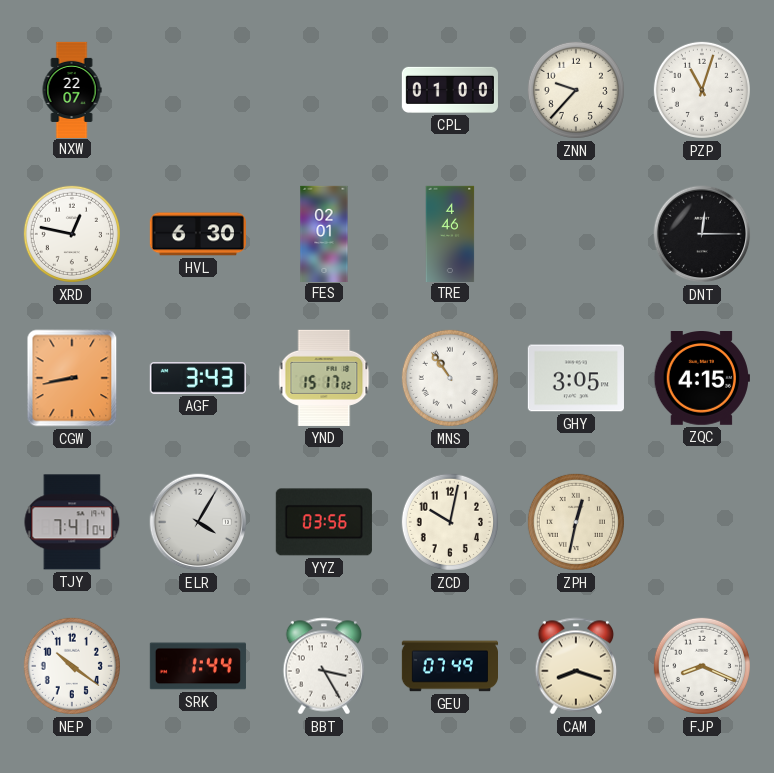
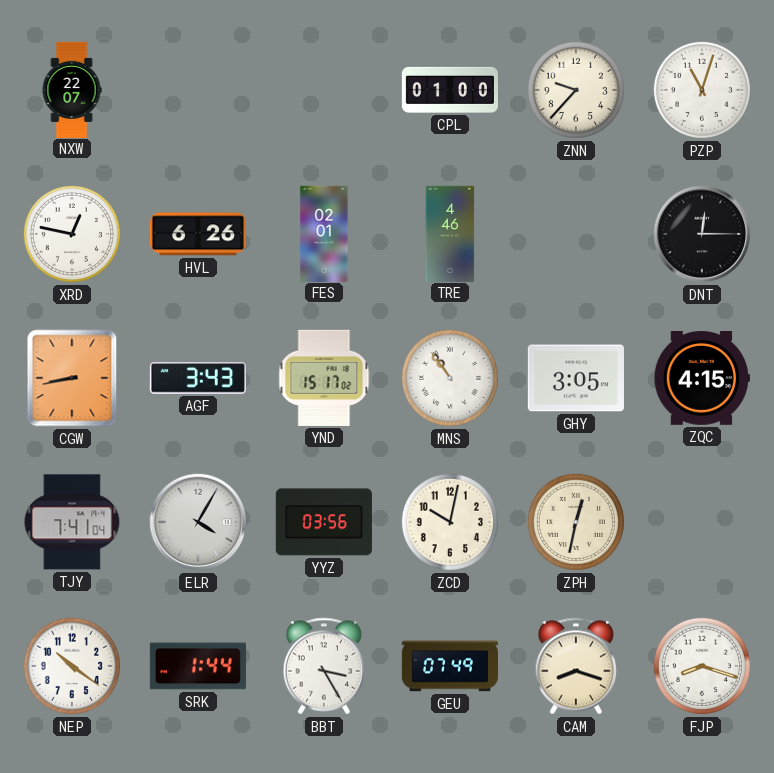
HVL: 6:30 -> 6:26
FJP: 8:19 -> 8:18
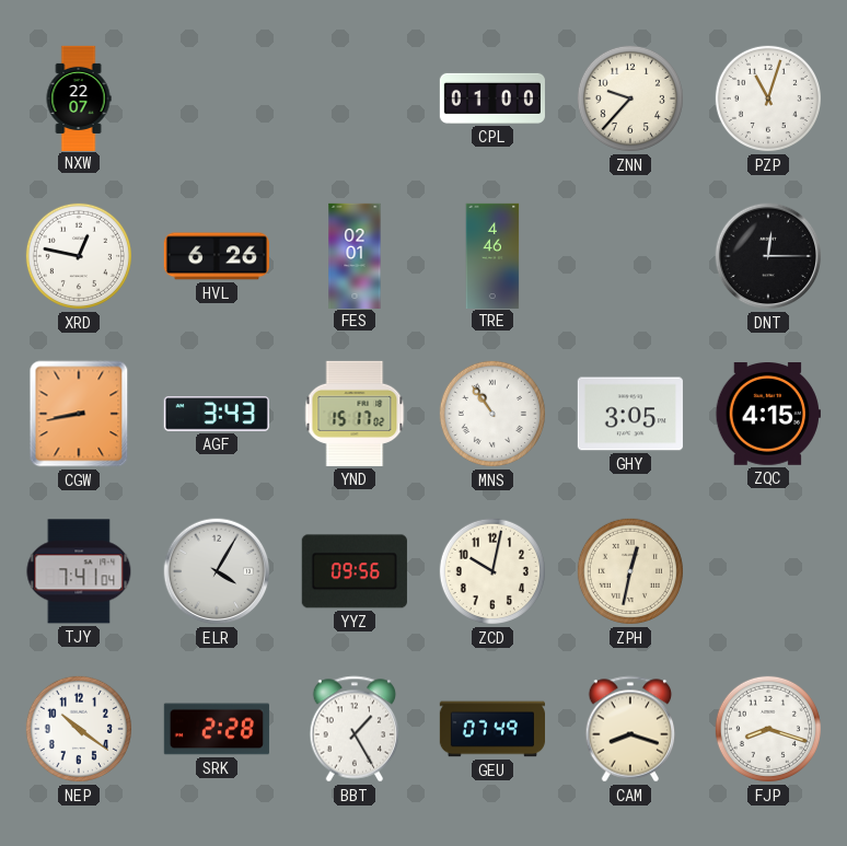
YYZ: 03:56 -> 09:56
SRK: 1:44 -> 2:28
BBT: 3:25 -> 1:25
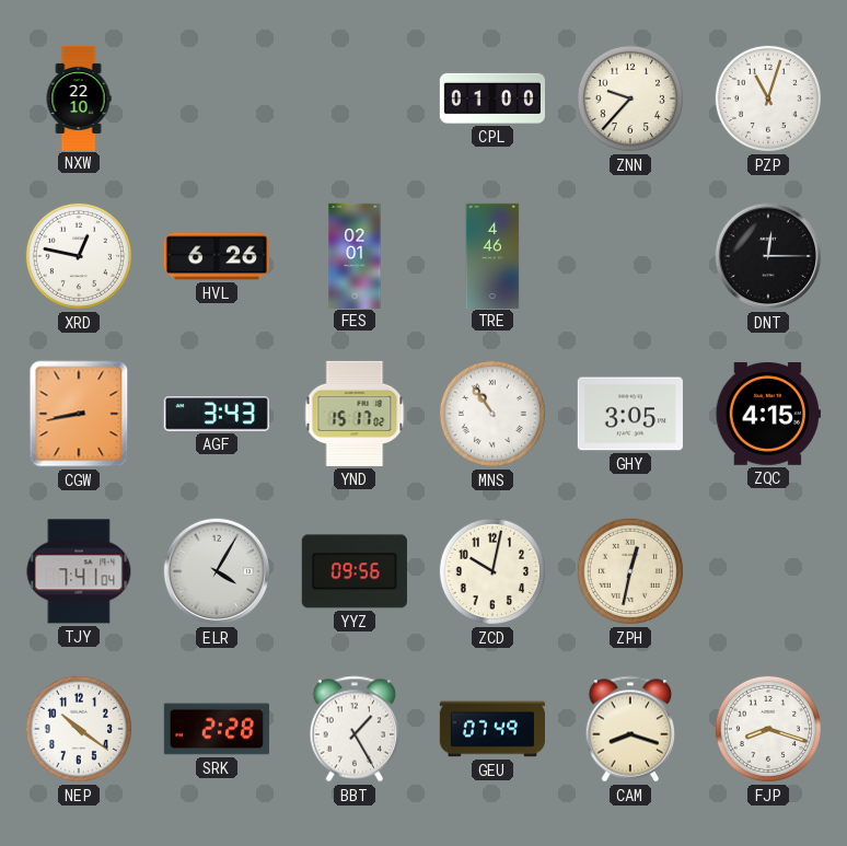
NXW: 22:07 -> 22:10
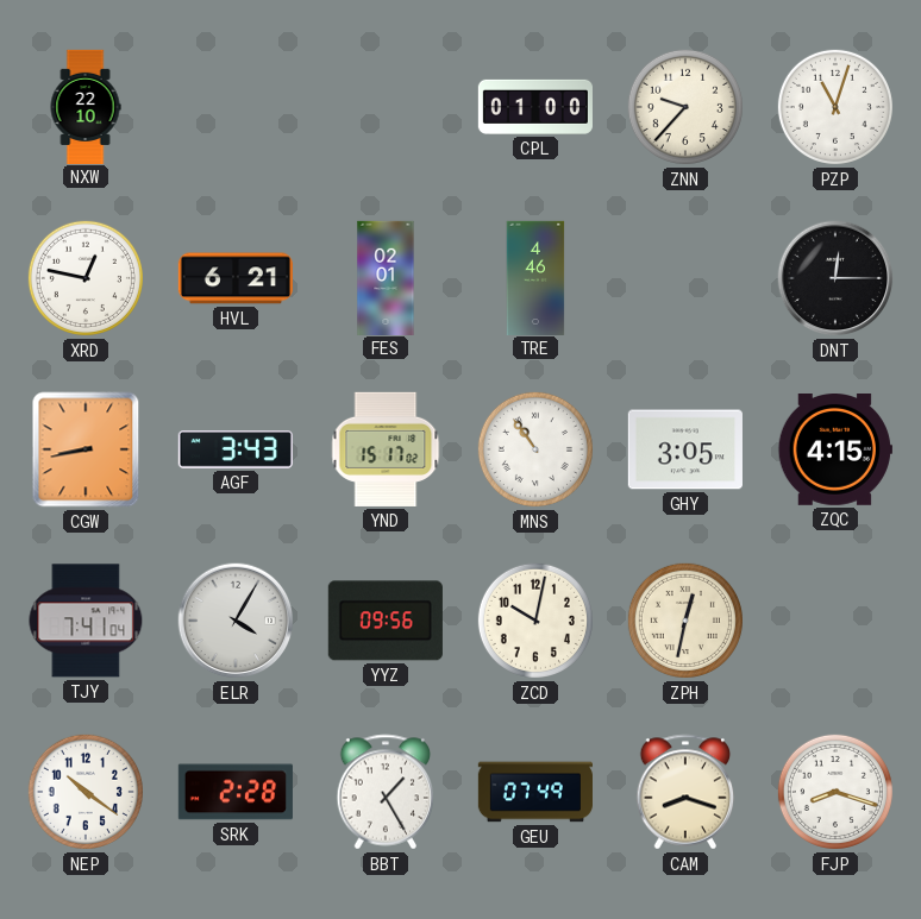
HVL: 6:26 -> 6:21
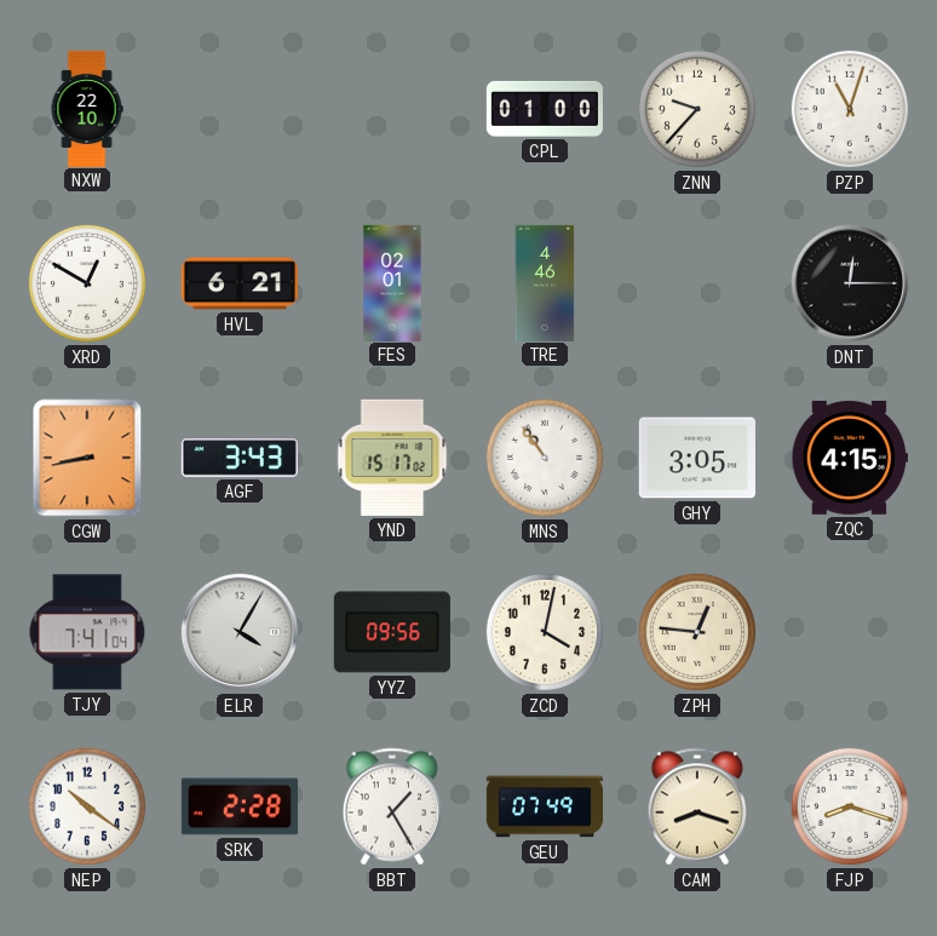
XRD: 12:47 -> 12:50
ZCD: 10:02 -> 4:02
ZPH: 12:32 -> 12:46
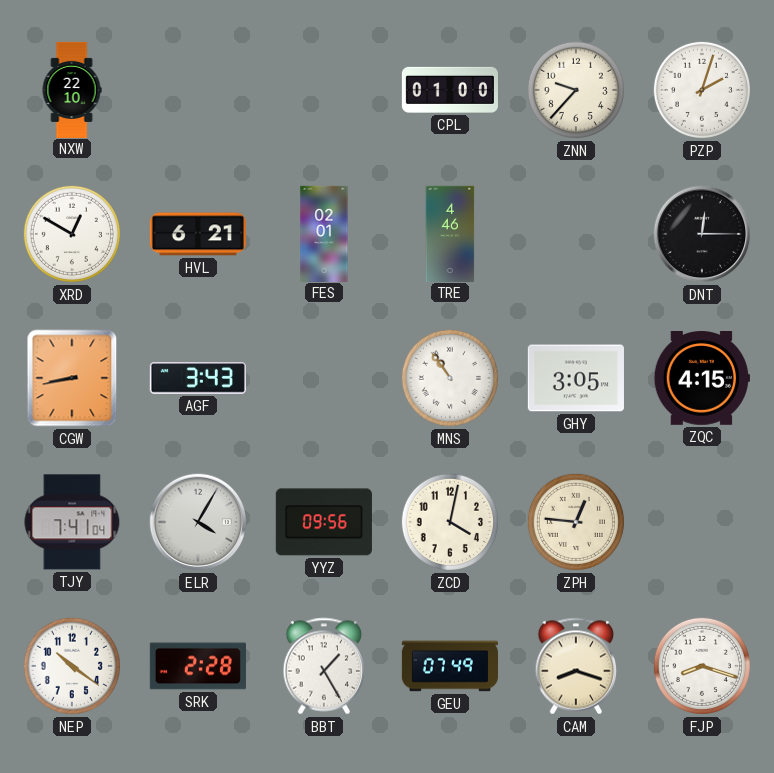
PZP: 11:03 -> 2:03
YND: 15:17 -> none
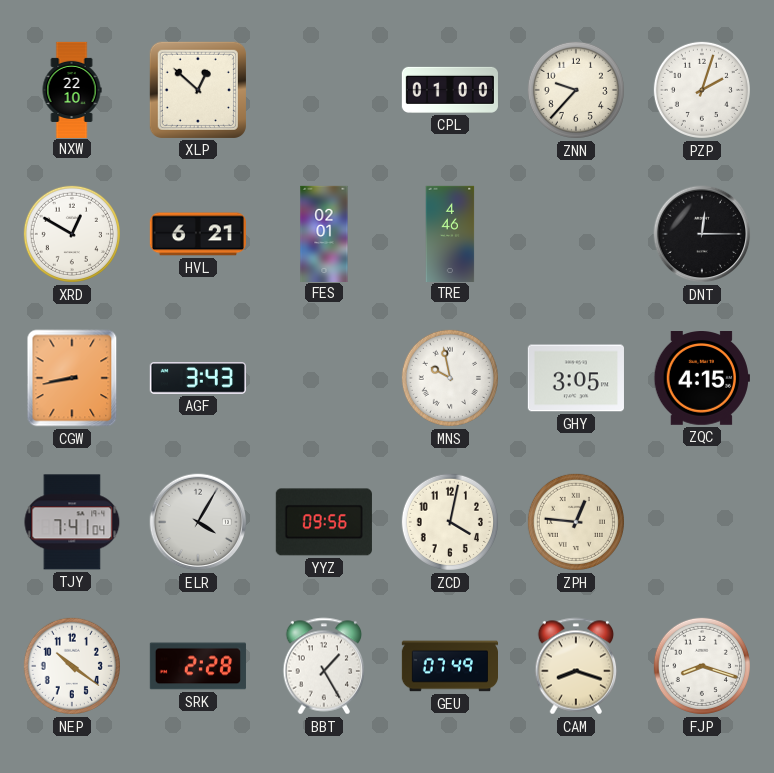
XLP: none -> 12:52
MNS: 10:54 -> 9:58
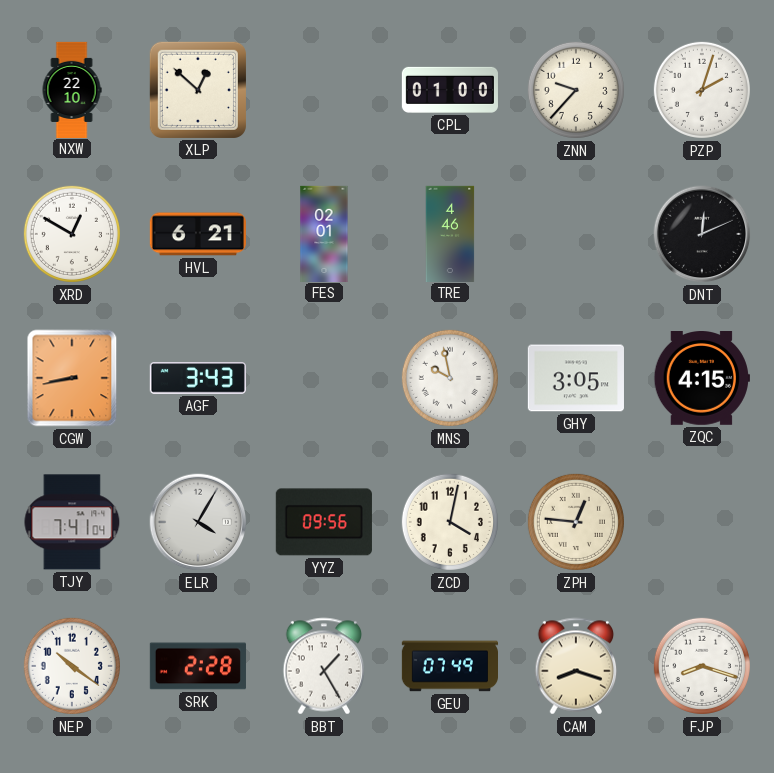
DNT: 12:15 -> 12:11
